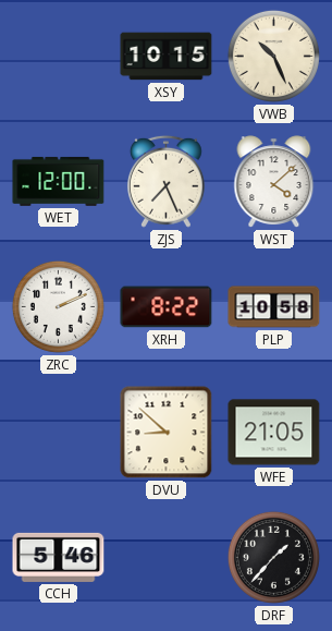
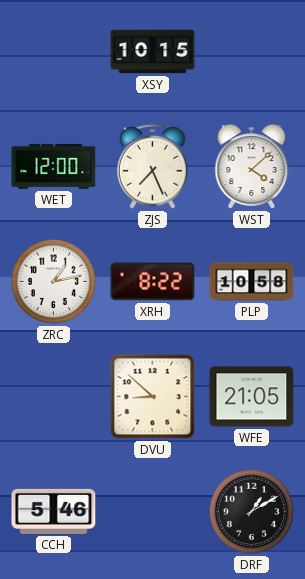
VWB: 10:26 -> none
ZRC: 2:11 -> 1:13
DRF: 1:37 -> 1:10
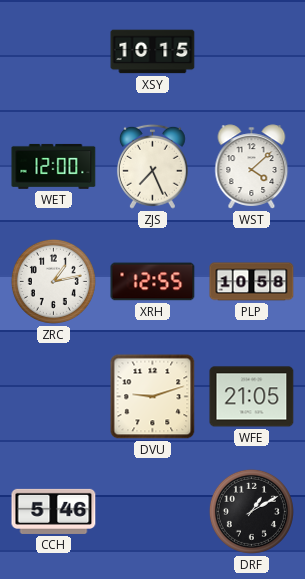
XRH: 8:22 -> 12:55
DVU: 8:52 -> 9:12
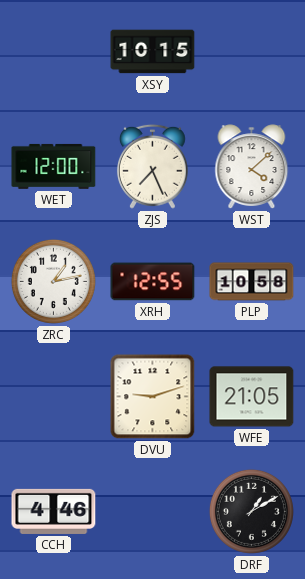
CCH: 5:46 -> 4:46
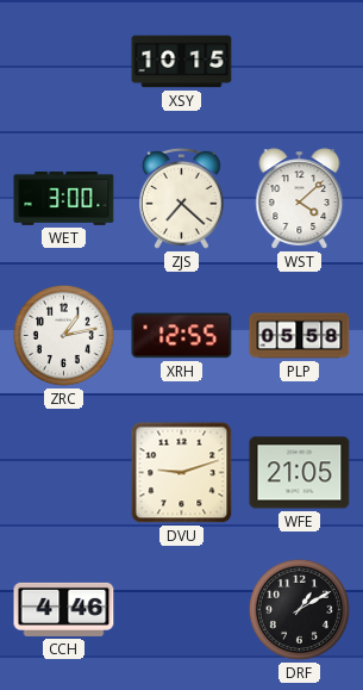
WET: 12:00 -> 3:00
ZJS: 7:26 -> 7:22
PLP: 10:58 -> 05:58
